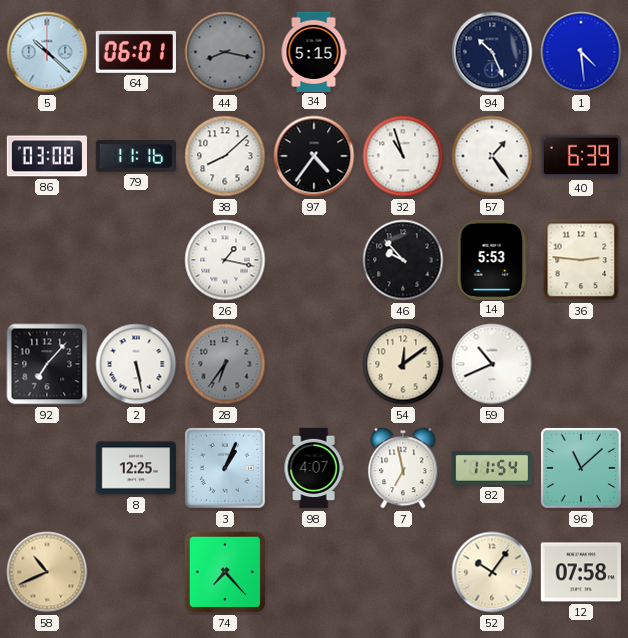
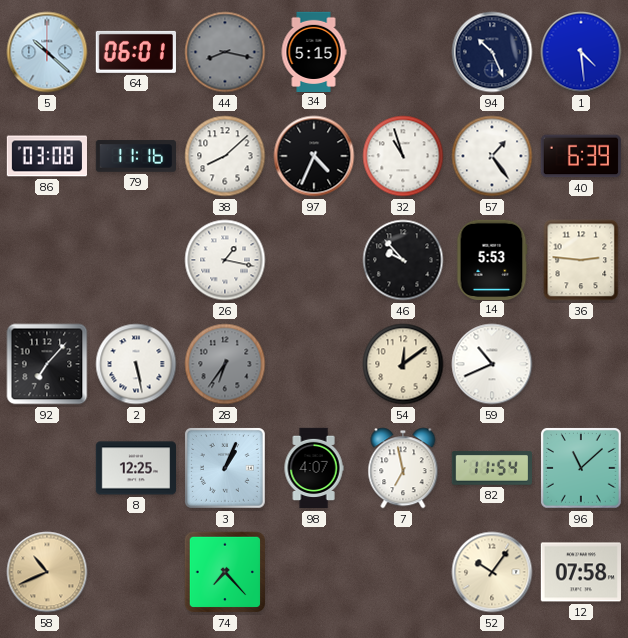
97: 4:36 -> 4:34
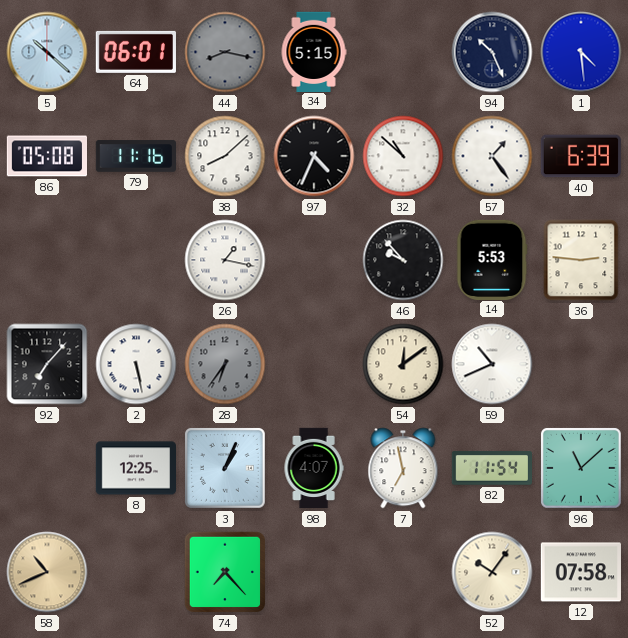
86: 03:08 -> 05:08
32: 10:57 -> 10:52
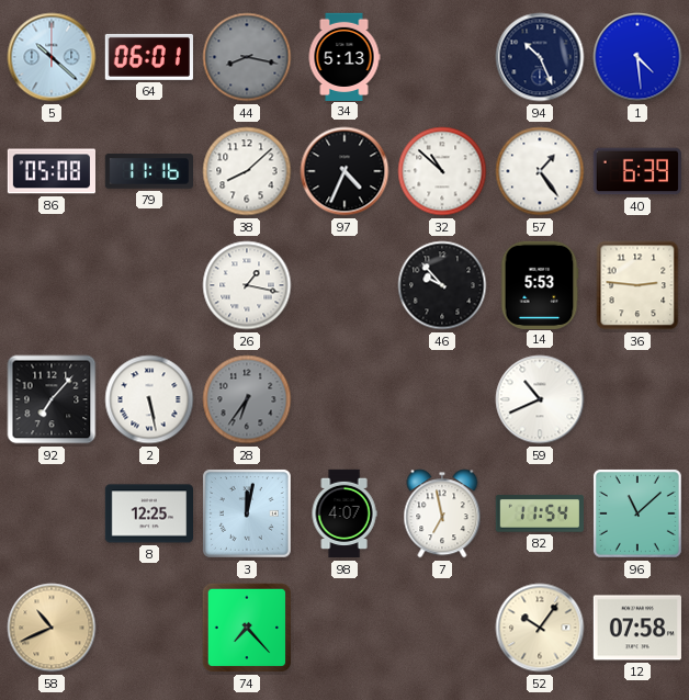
34: 5:15 -> 5:13
54: 12:09 -> none
3: 1:04 -> 12:02
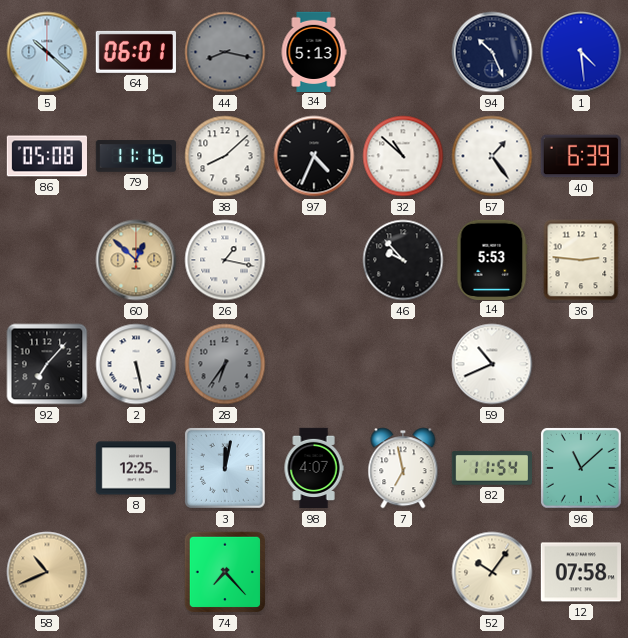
60: none -> 12:52
